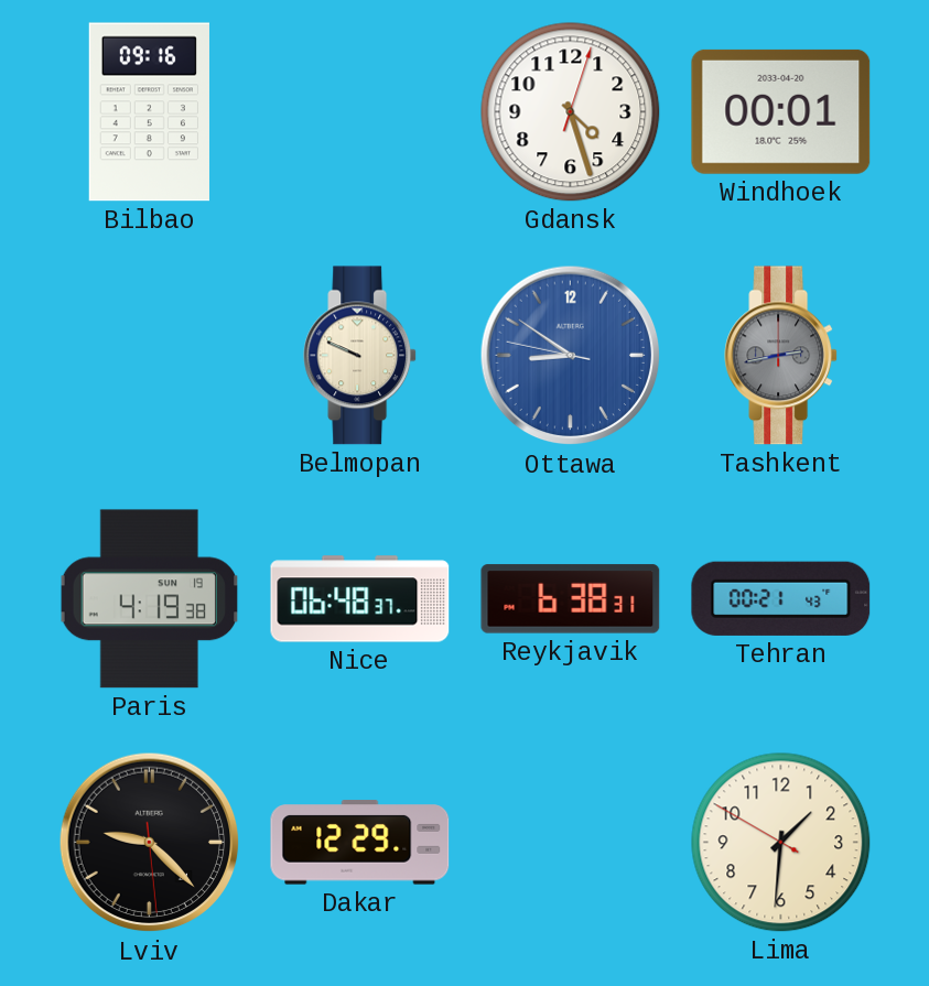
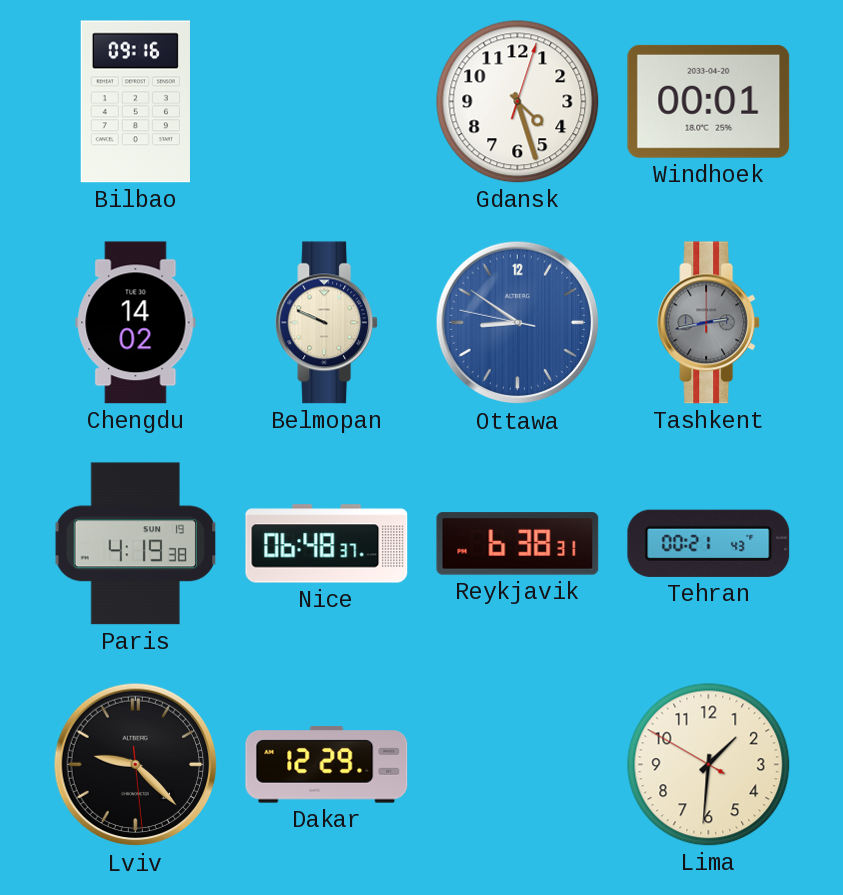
Chengdu: none -> 14:02
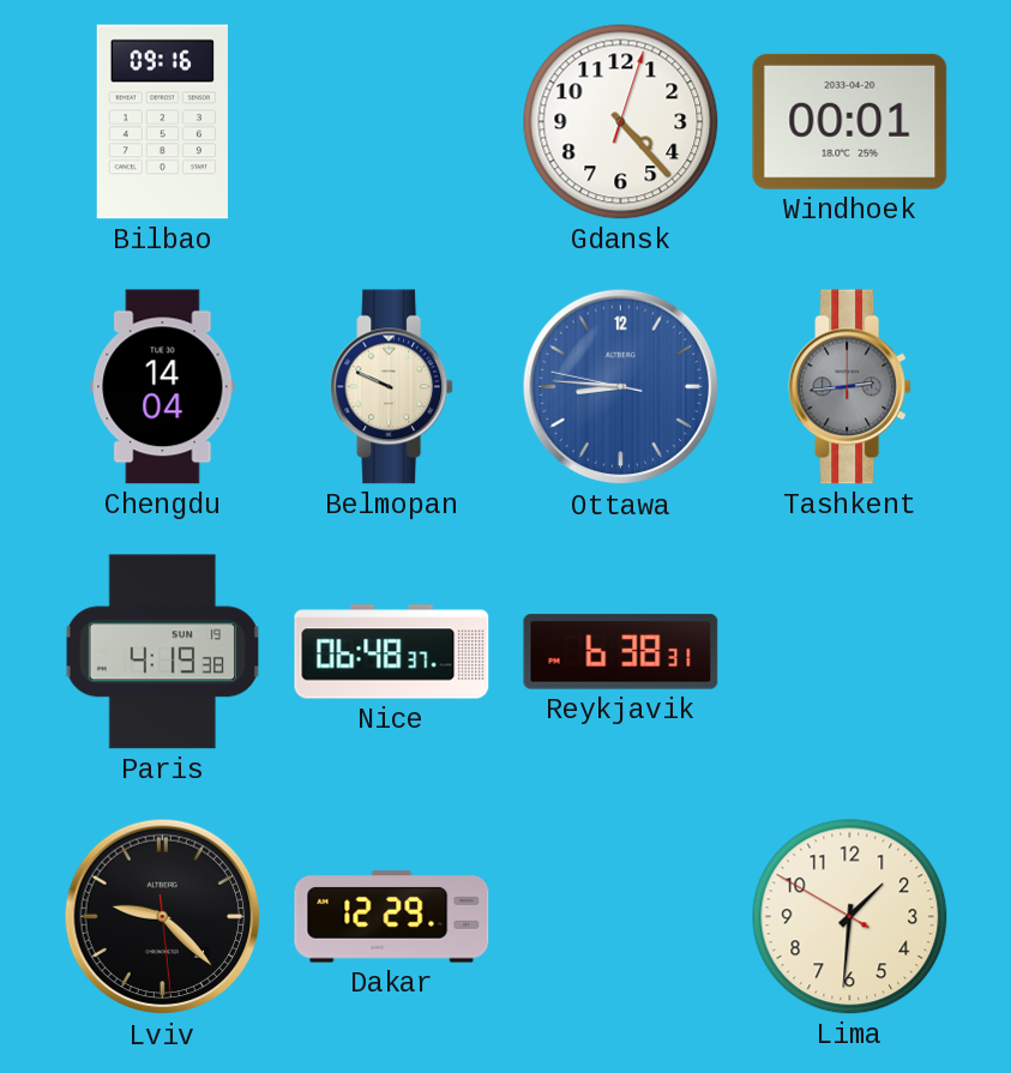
Gdansk: 4:27 -> 4:23
Chengdu: 14:02 -> 14:04
Ottawa: 8:50 -> 8:45
Tashkent: 2:43 -> 2:44
Tehran: 00:21 -> none
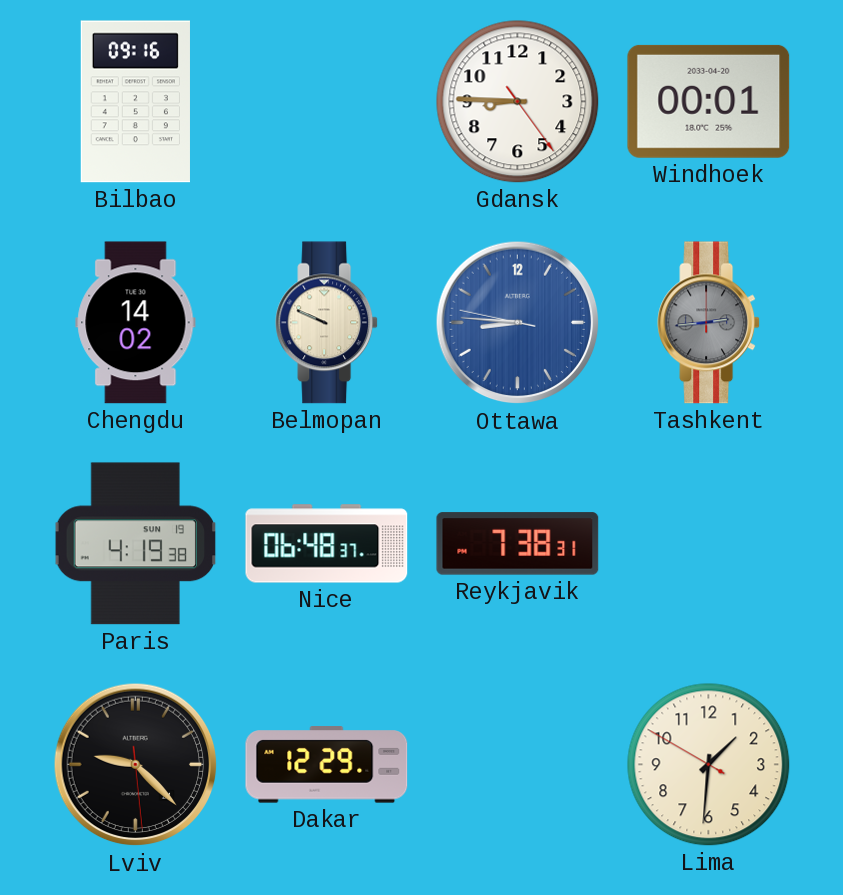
Gdansk: 4:23 -> 8:45
Chengdu: 14:04 -> 14:02
Reykjavik: 6:38 -> 7:38
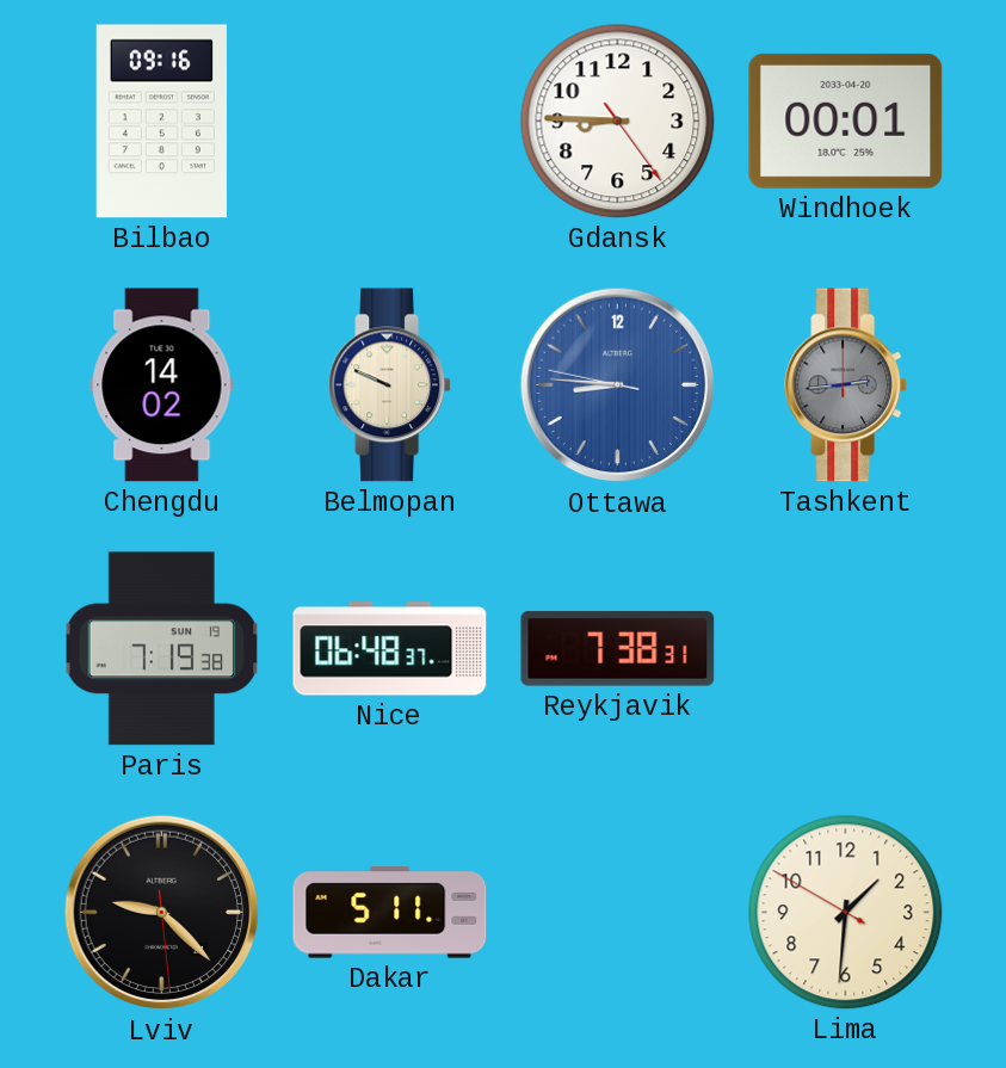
Paris: 4:19 -> 7:19
Dakar: 12:29 -> 5:11
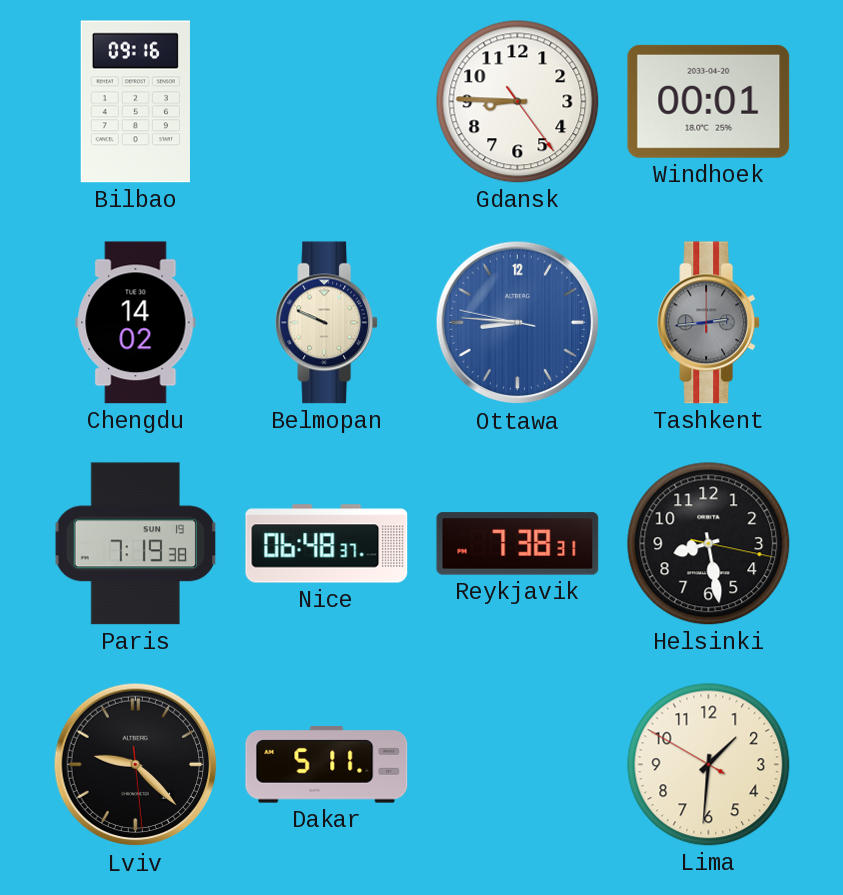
Helsinki: none -> 8:28
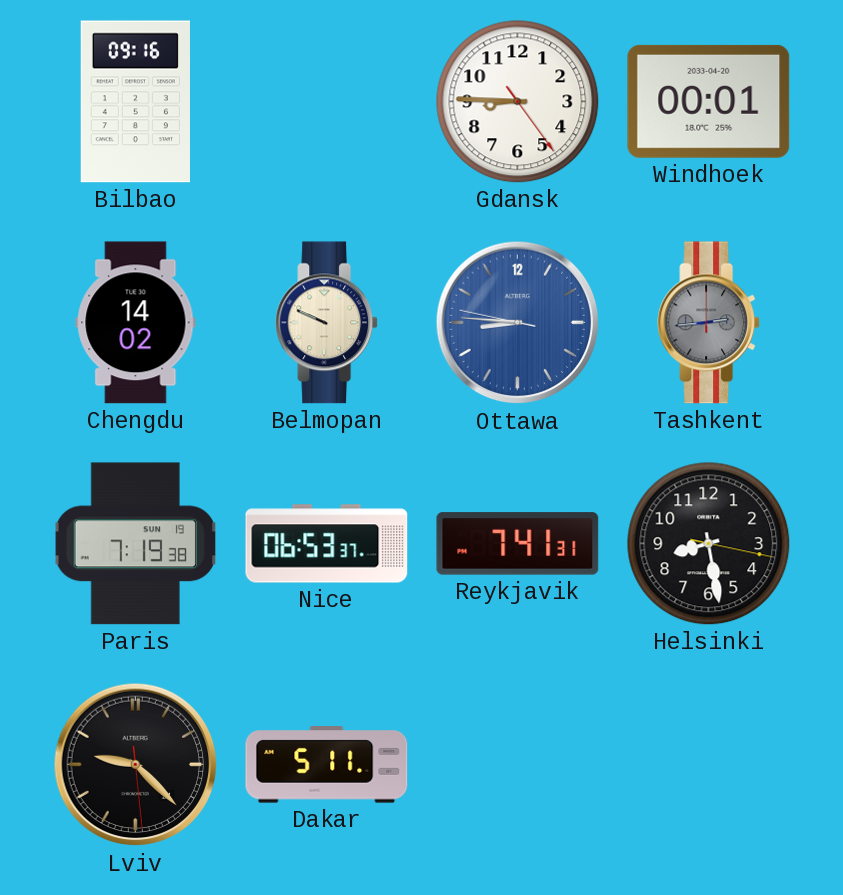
Nice: 06:48 -> 06:53
Reykjavik: 7:38 -> 7:41
Lima: 1:30 -> none
